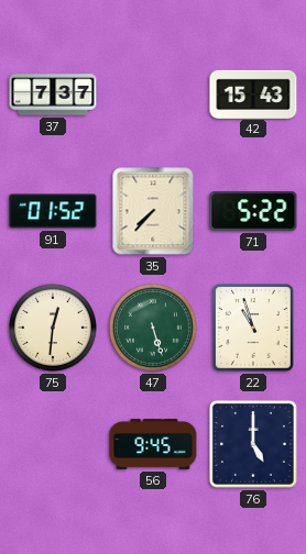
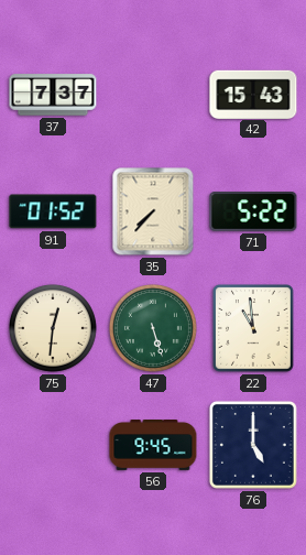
22: 10:57 -> 10:59
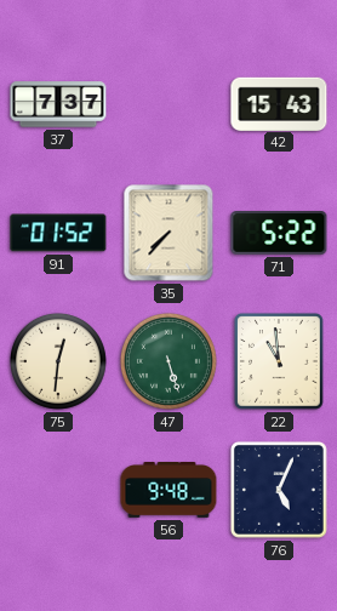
56: 9:45 -> 9:48
76: 5:00 -> 5:04
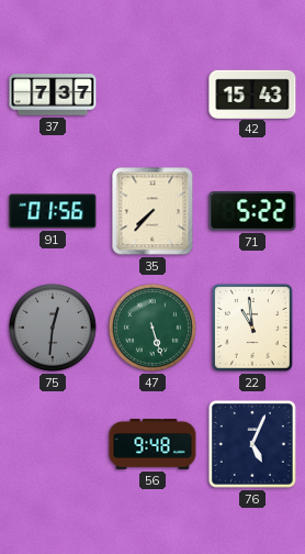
91: 01:52 -> 01:56
75 dial: cream -> grey
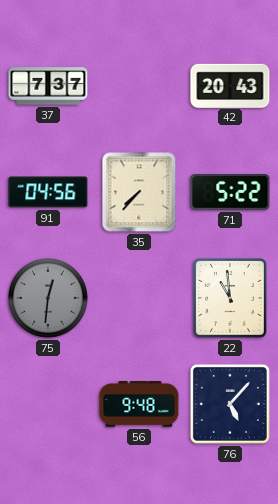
42: 15:43 -> 20:43
91: 01:56 -> 04:56
47: 5:27 -> none
76: 5:04 -> 5:07
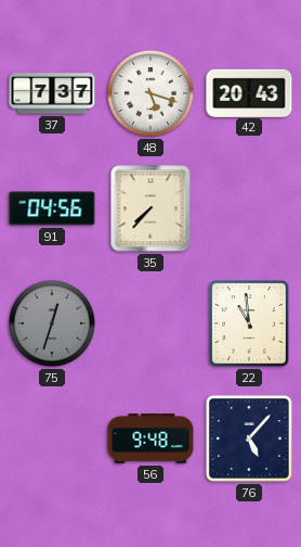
48: none -> 5:18
71: 5:22 -> none
75: 12:31 -> 12:33
